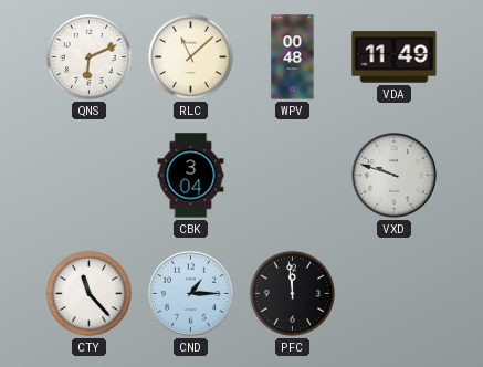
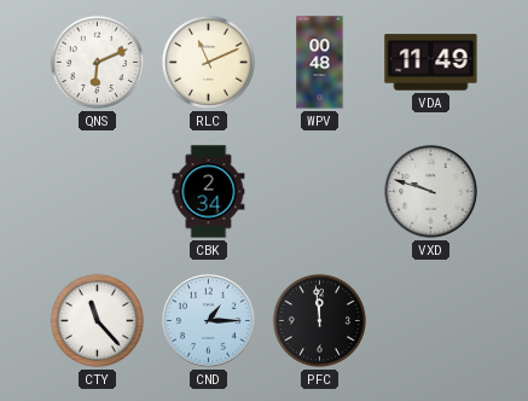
RLC: 11:08 -> 11:11
CBK: 3:04 -> 2:34
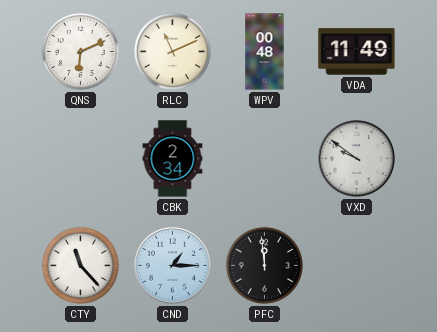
VXD: 9:48 -> 9:51
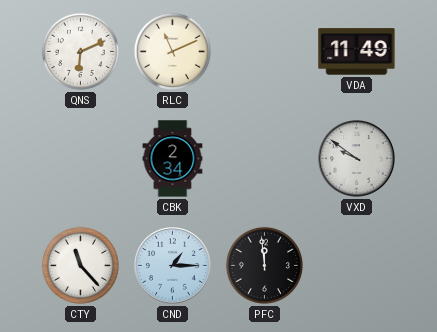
WPV: 00:48 -> none
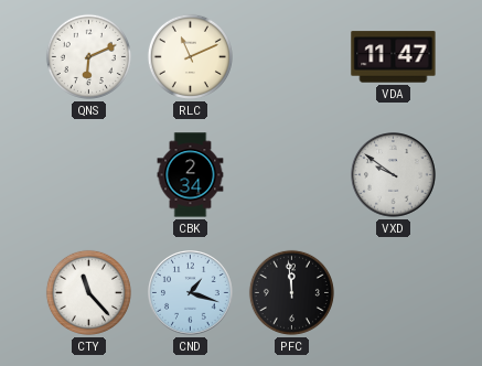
VDA: 11:49 -> 11:47
CND: 1:15 -> 1:18
